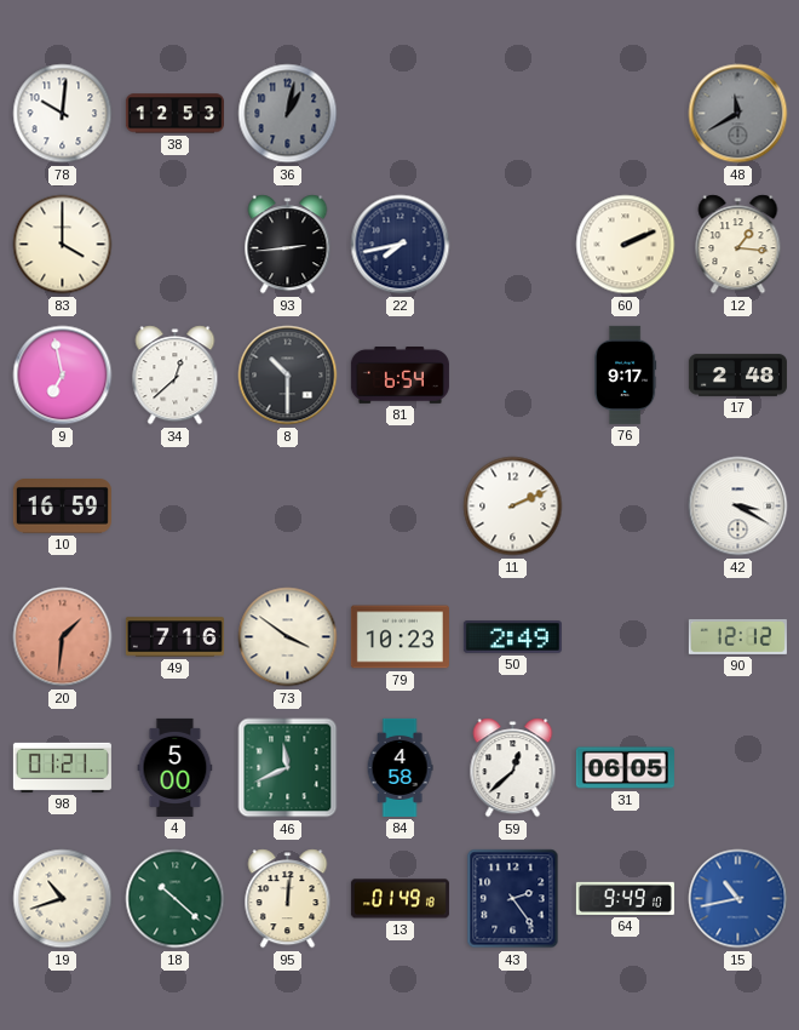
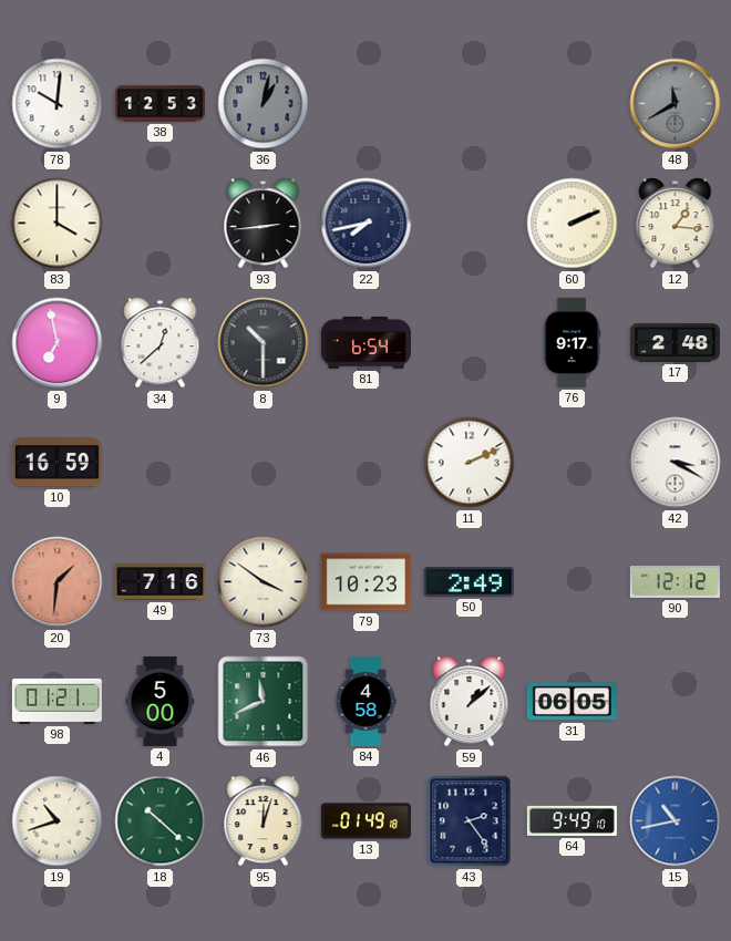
59: 12:38 -> 1:08
95: 12:01 -> 12:03
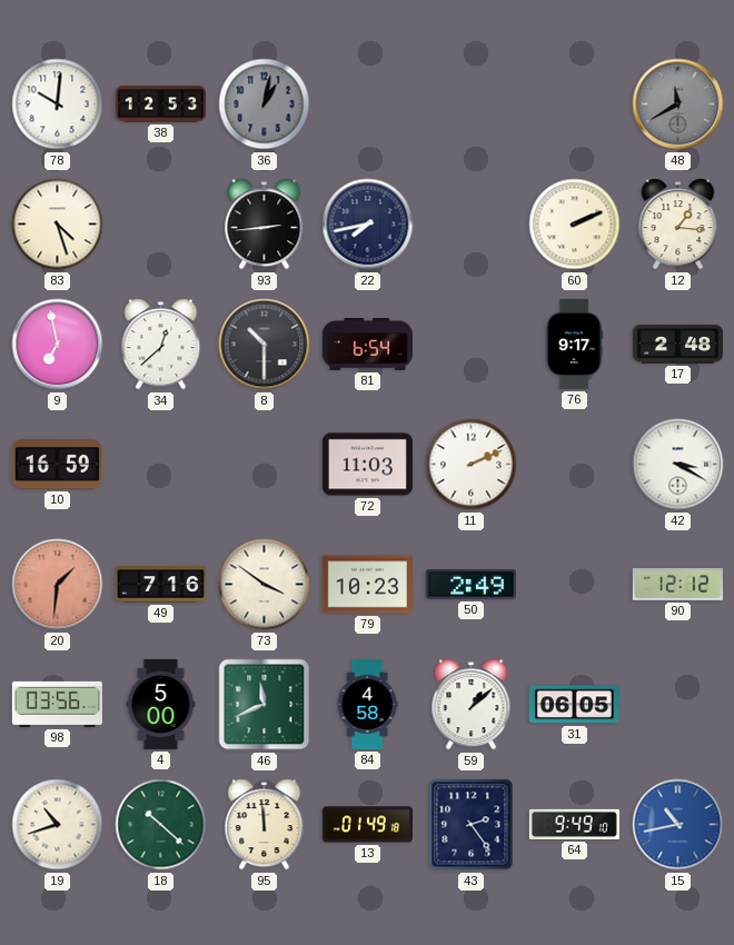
83: 4:00 -> 4:27
72: none -> 11:03
98: 01:21 -> 03:56
95: 12:03 -> 11:59
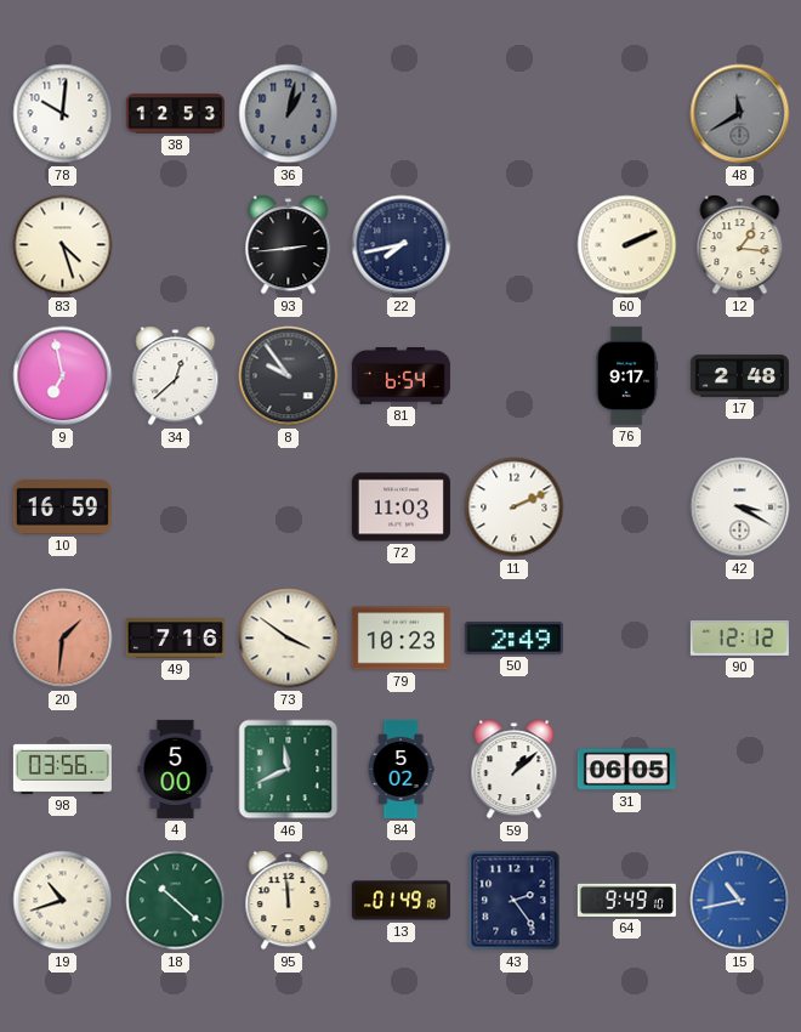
8: 10:30 -> 9:54
84: 4:58 -> 5:02
